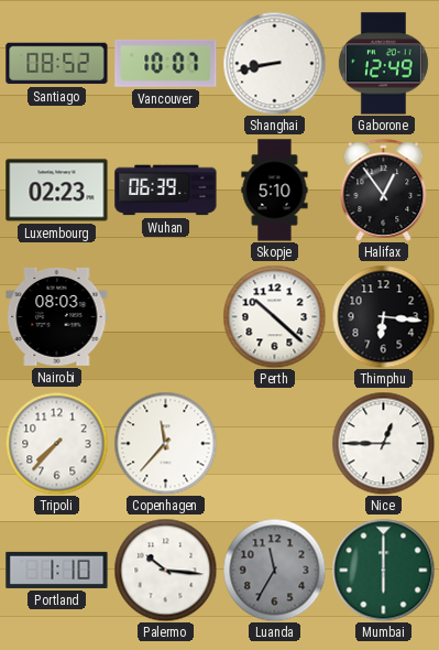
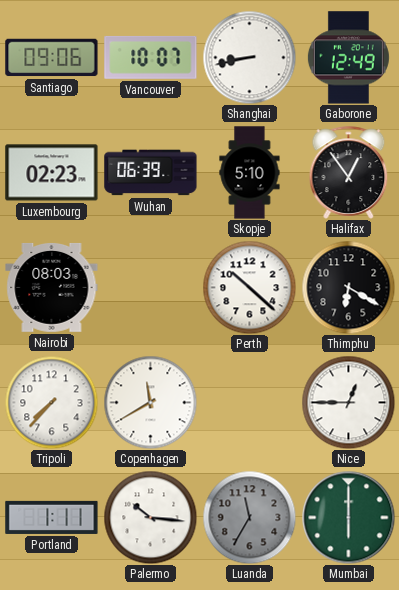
Santiago: 08:52 -> 09:06
Thimphu: 6:16 -> 6:20
Copenhagen: 11:37 -> 11:40
Portland: 1:10 -> 1:11
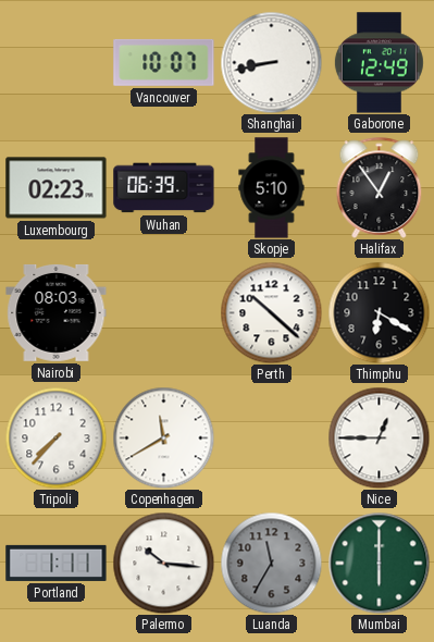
Santiago: 09:06 -> none
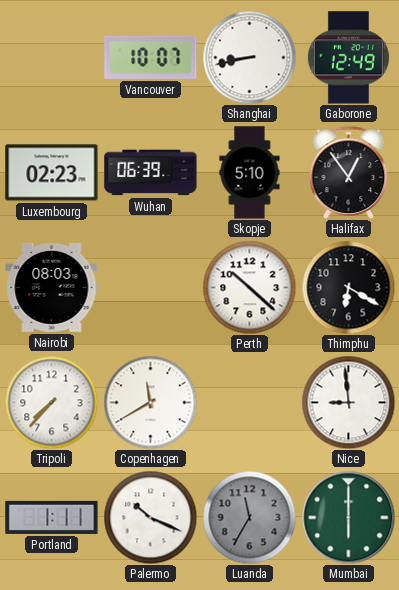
Nice: 12:45 -> 8:59
Palermo: 10:16 -> 10:19
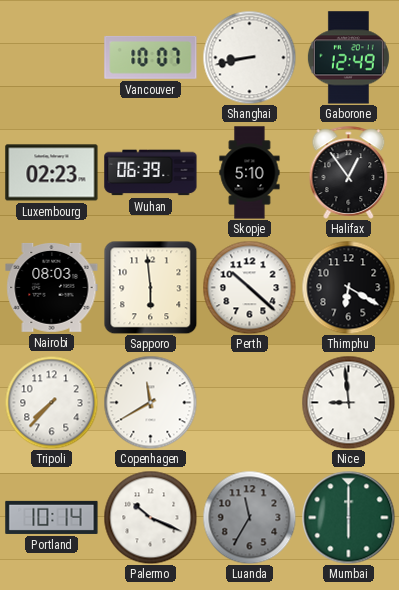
Sapporo: none -> 5:59
Portland: 1:11 -> 10:14
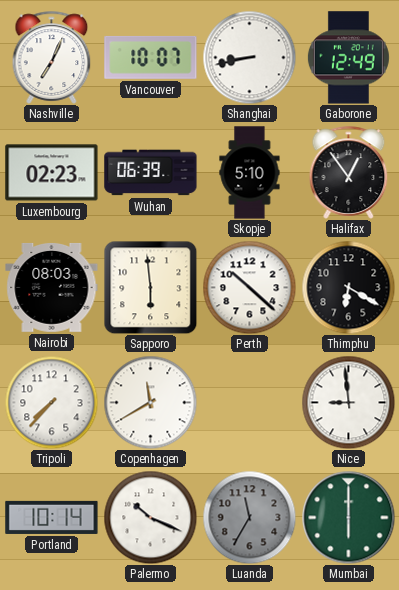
Nashville: none -> 7:04
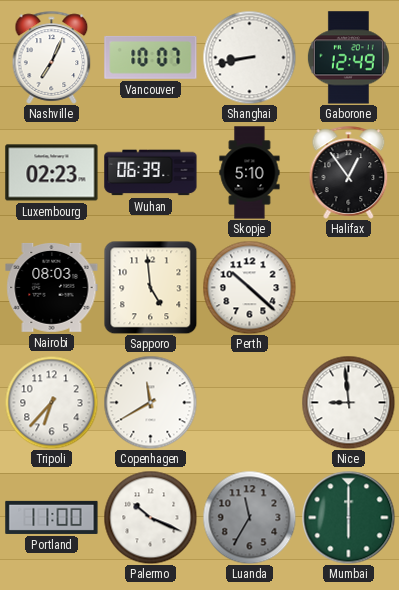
Sapporo: 5:59 -> 4:59
Thimphu: 6:20 -> none
Tripoli: 7:37 -> 6:37
Portland: 10:14 -> 11:00
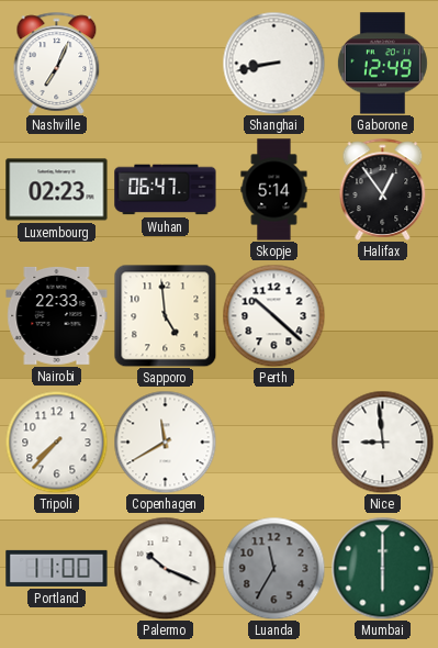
Vancouver: 10:07 -> none
Wuhan: 06:39 -> 06:47
Skopje: 5:10 -> 5:14
Nairobi: 08:03 -> 22:33
Tripoli: 6:37 -> 7:37
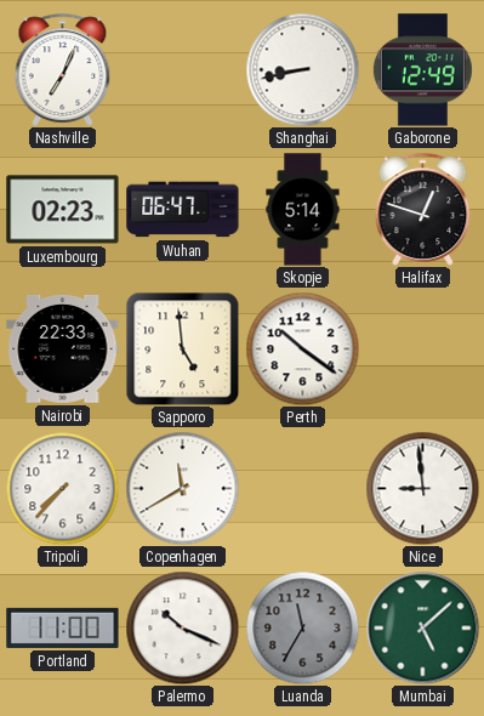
Halifax: 12:54 -> 12:48
Perth: 10:22 -> 10:21
Mumbai: 6:00 -> 5:08
